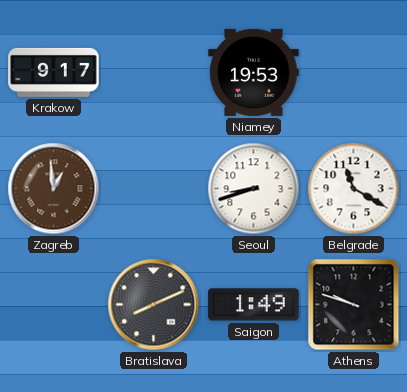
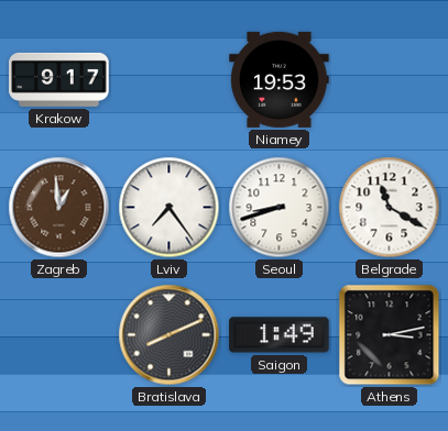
Lviv: none -> 7:24
Athens: 9:48 -> 3:13
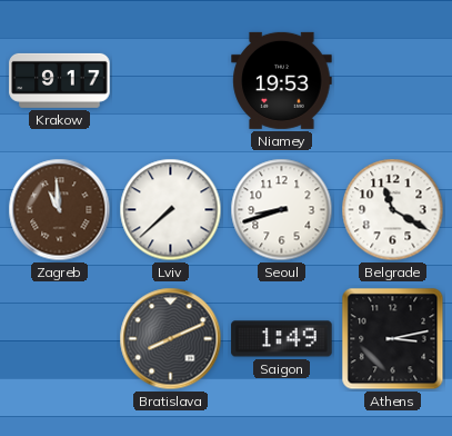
Zagreb: 12:59 -> 10:59
Lviv: 7:24 -> 7:38
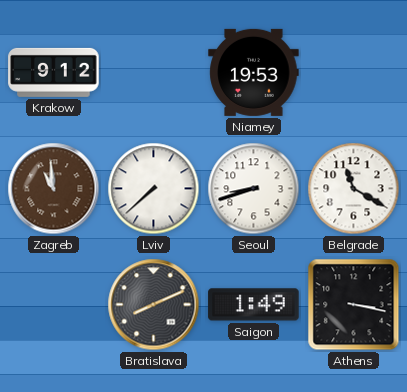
Krakow: 9:17 -> 9:12
Athens: 3:13 -> 3:17
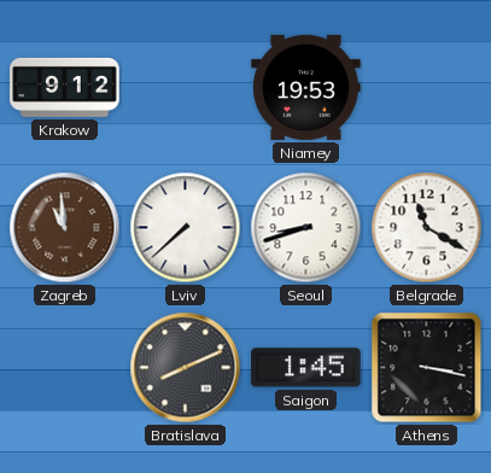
Saigon: 1:49 -> 1:45
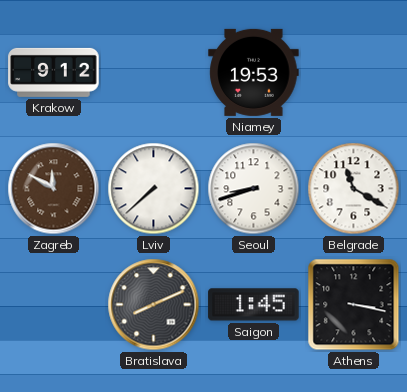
Zagreb: 10:59 -> 11:50
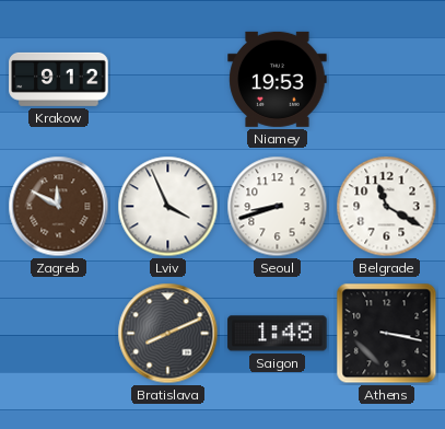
Lviv: 7:38 -> 3:56
Saigon: 1:45 -> 1:48
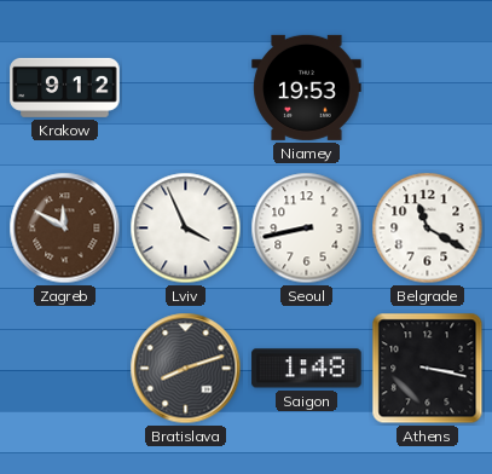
Seoul: 8:42 -> 8:43
Bratislava: 8:11 -> 8:12
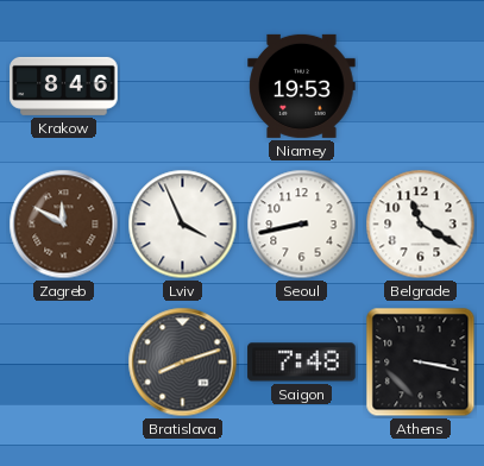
Krakow: 9:12 -> 8:46
Saigon: 1:48 -> 7:48
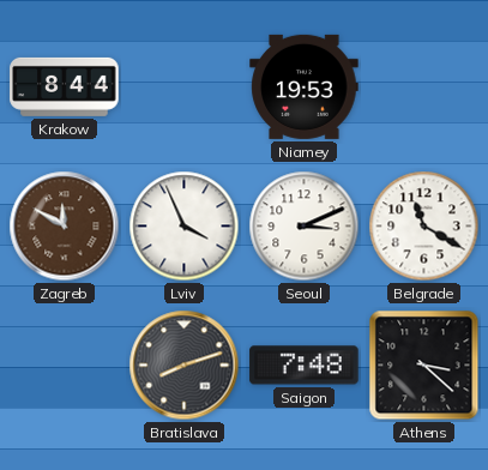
Krakow: 8:46 -> 8:44
Seoul: 8:43 -> 3:11
Athens: 3:17 -> 3:22
